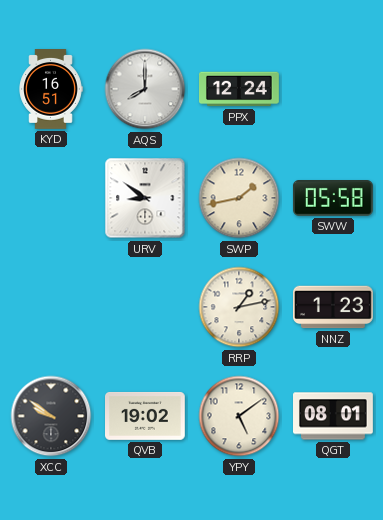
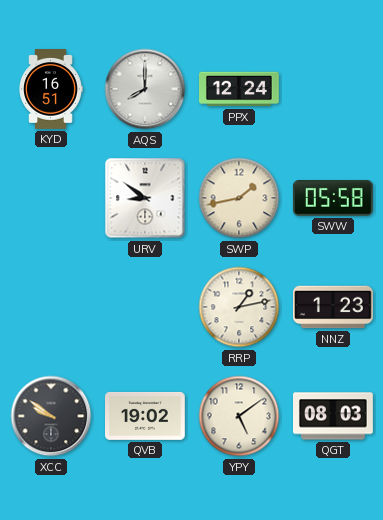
QGT: 08:01 -> 08:03
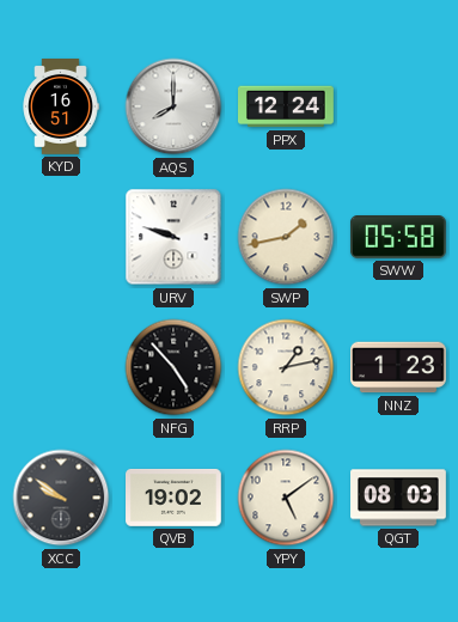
URV: 8:51 -> 9:48
NFG: none -> 4:53
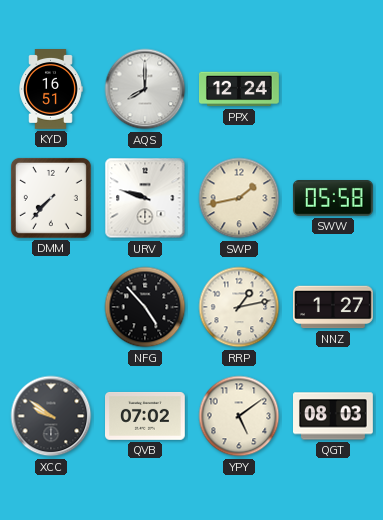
DMM: none -> 7:37
NNZ: 1:23 -> 1:27
QVB: 19:02 -> 07:02
